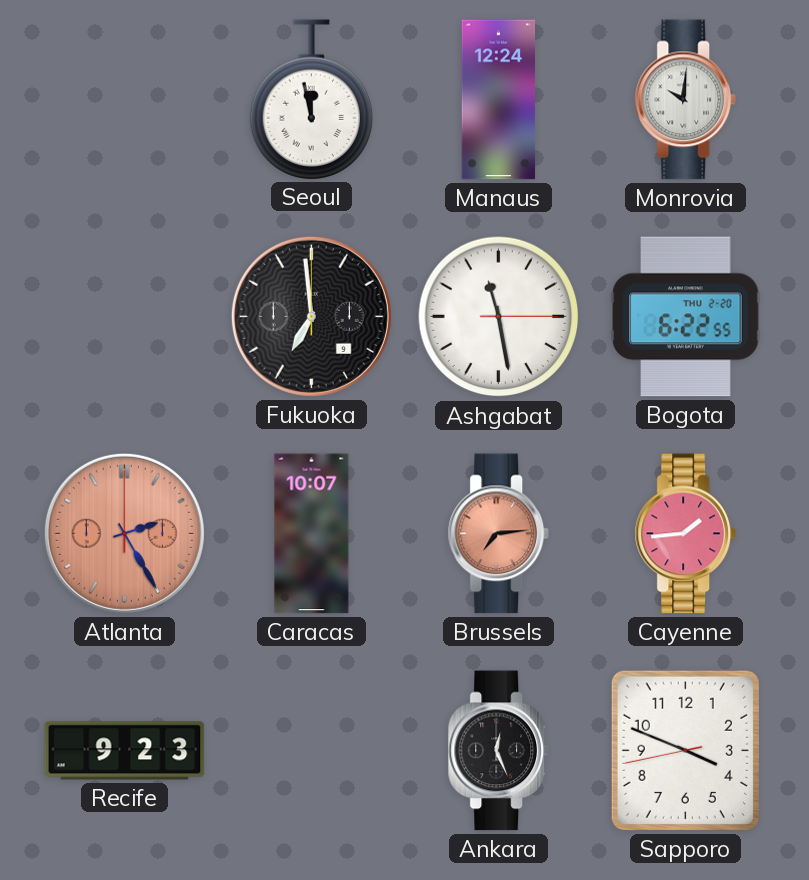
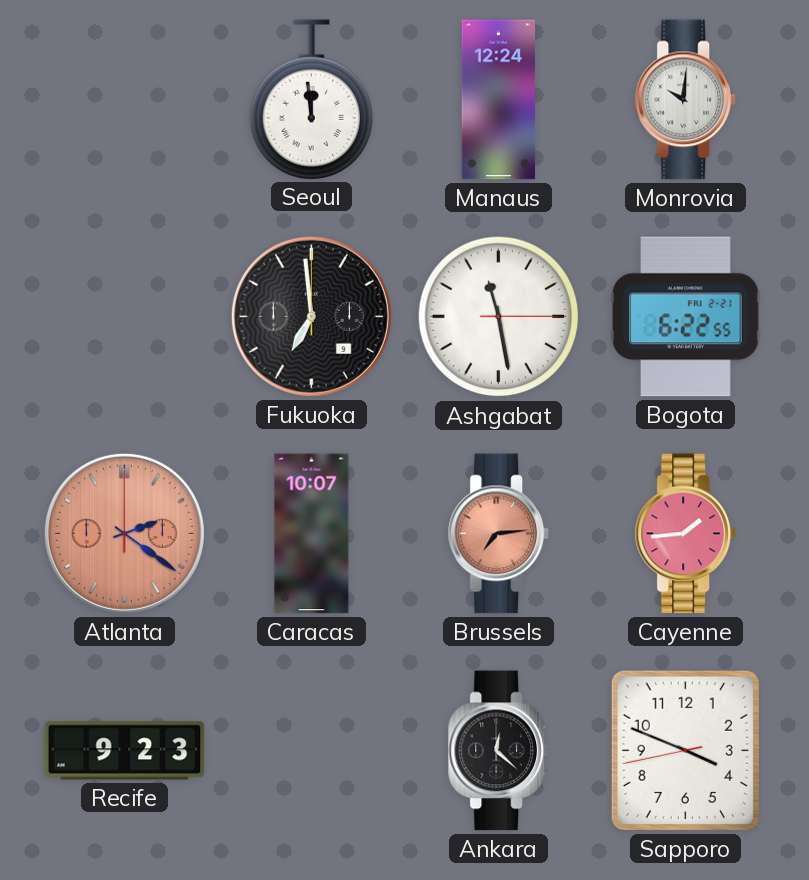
Seoul: 11:58 -> 11:59
Bogota date: THU 2-20 -> FRI 2-21
Atlanta: 2:25 -> 2:21
Ankara: 12:26 -> 12:22
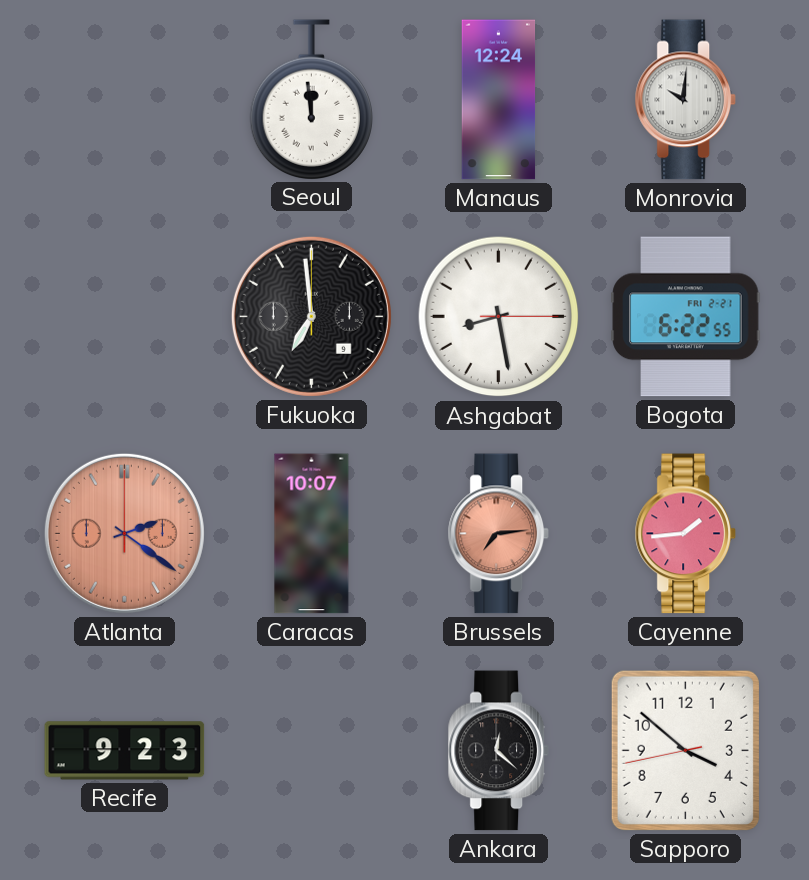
Ashgabat: 11:28 -> 8:28
Sapporo: 3:48 -> 3:51
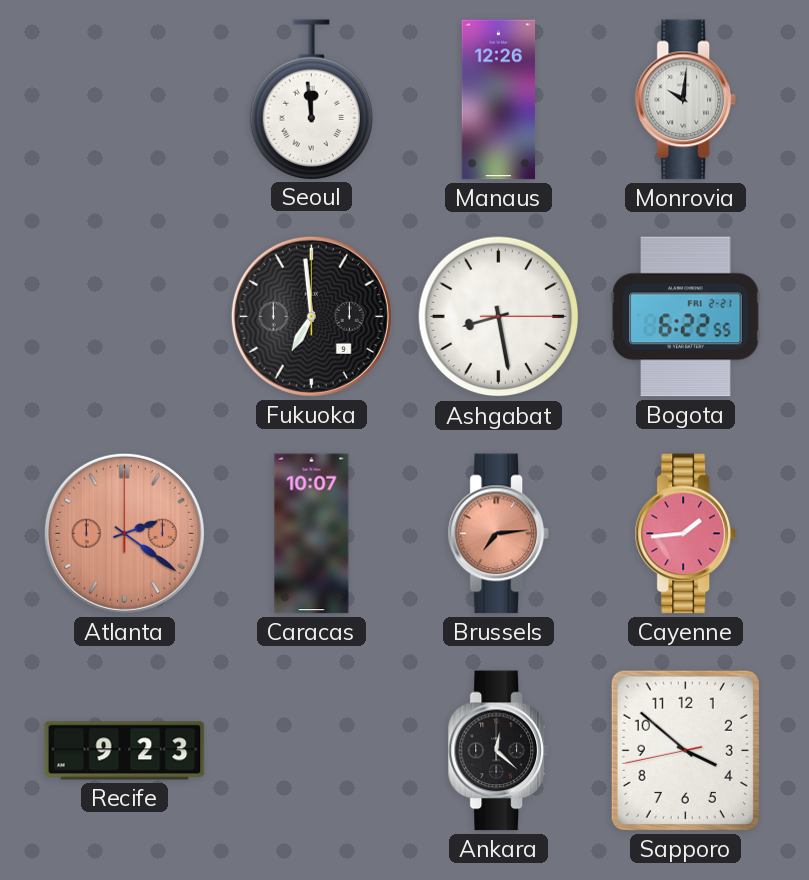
Manaus: 12:24 -> 12:26
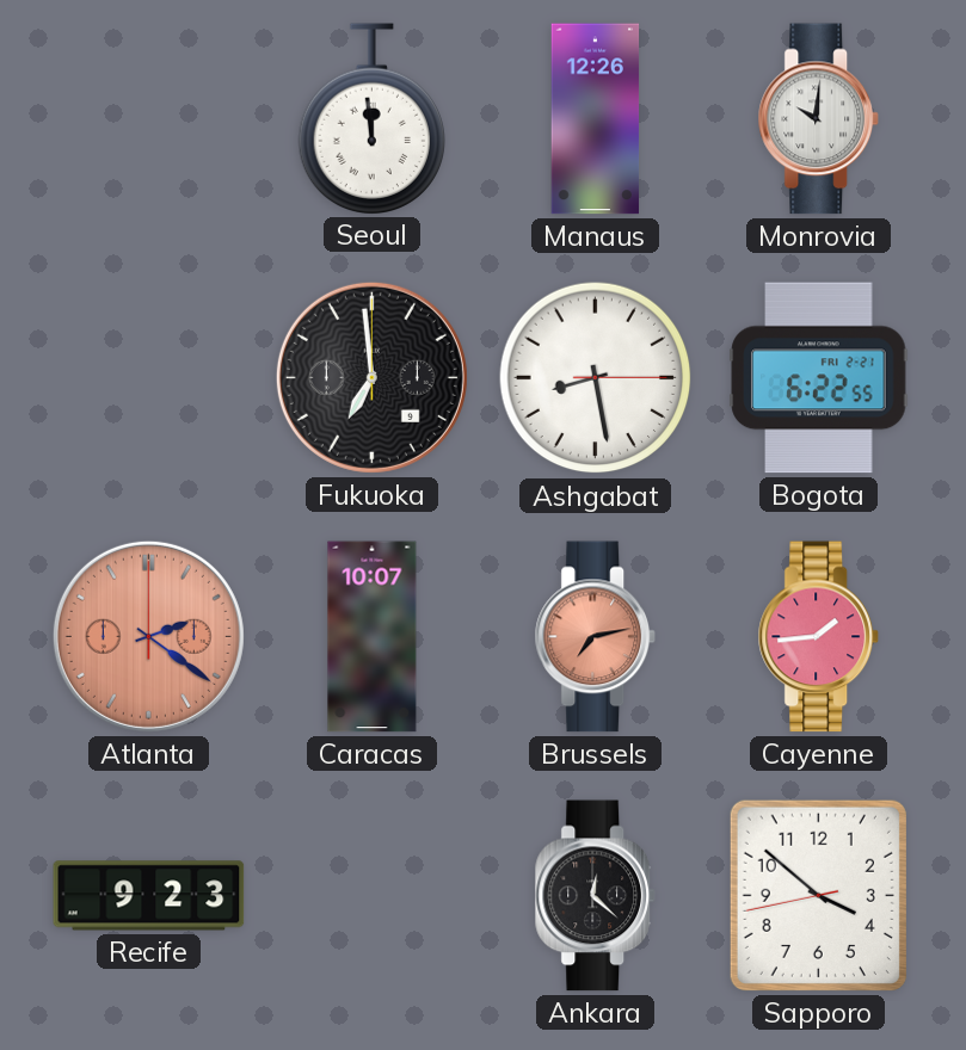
Brussels: 7:14 -> 7:13
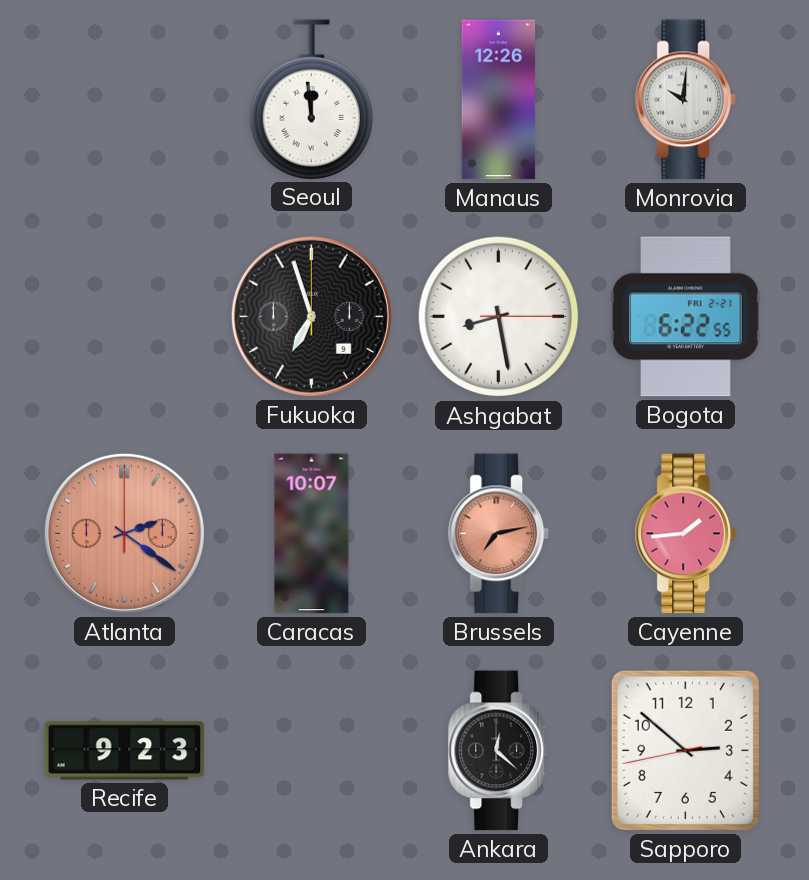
Fukuoka: 6:59 -> 6:57
Sapporo: 3:51 -> 2:51
